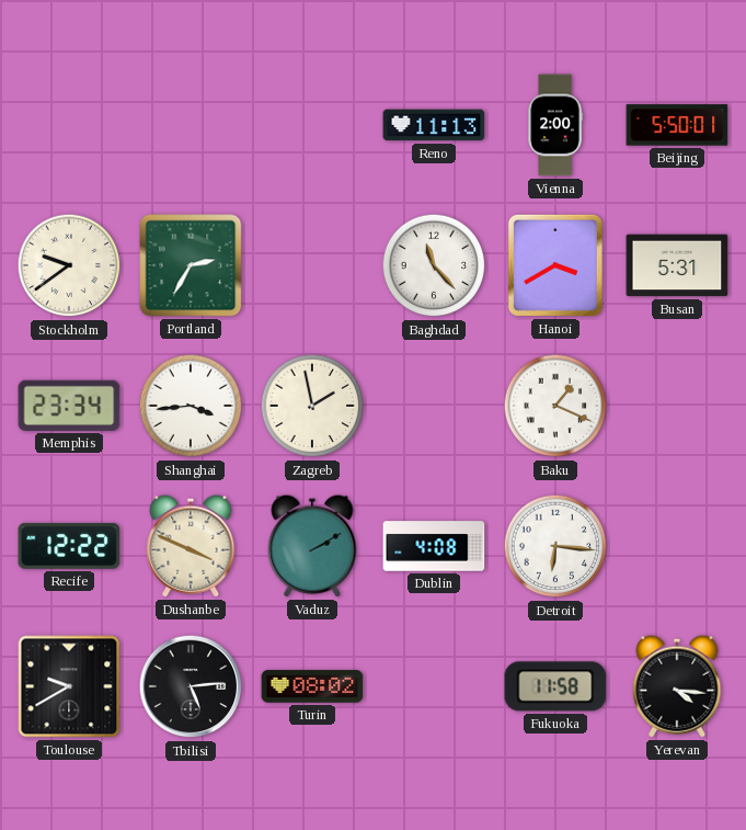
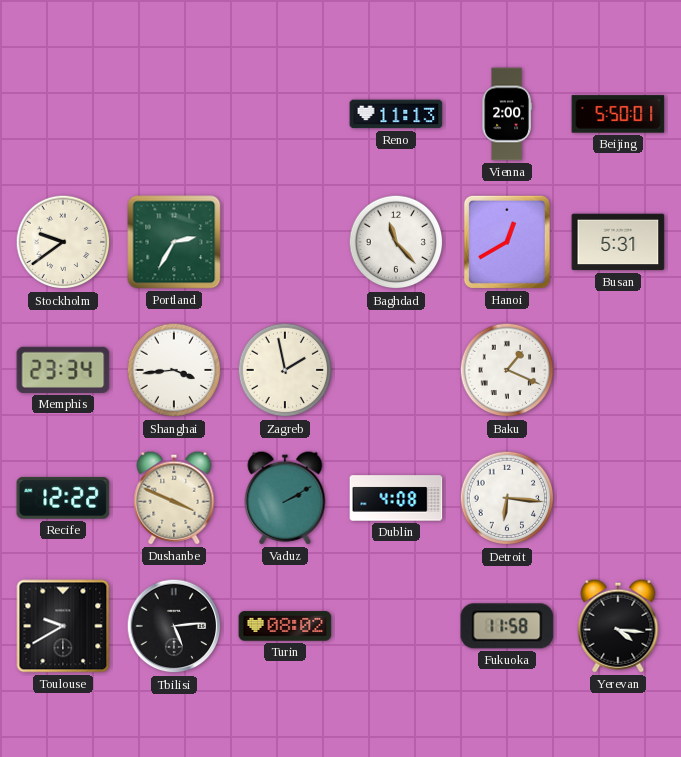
Hanoi: 3:40 -> 12:40
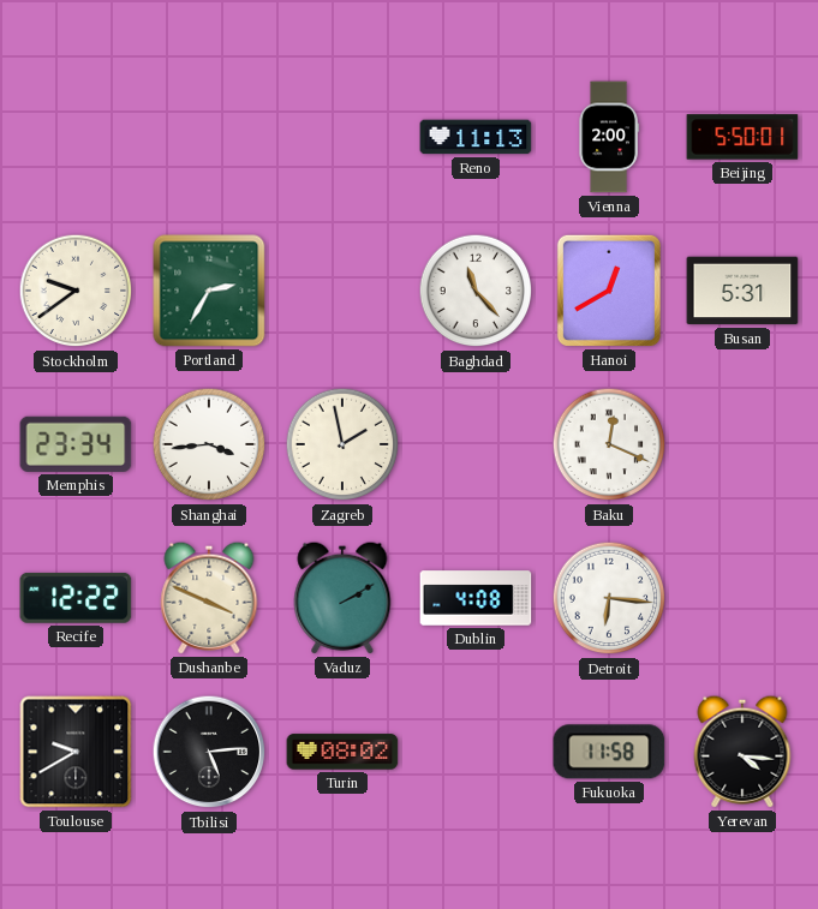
Baku: 1:19 -> 12:19
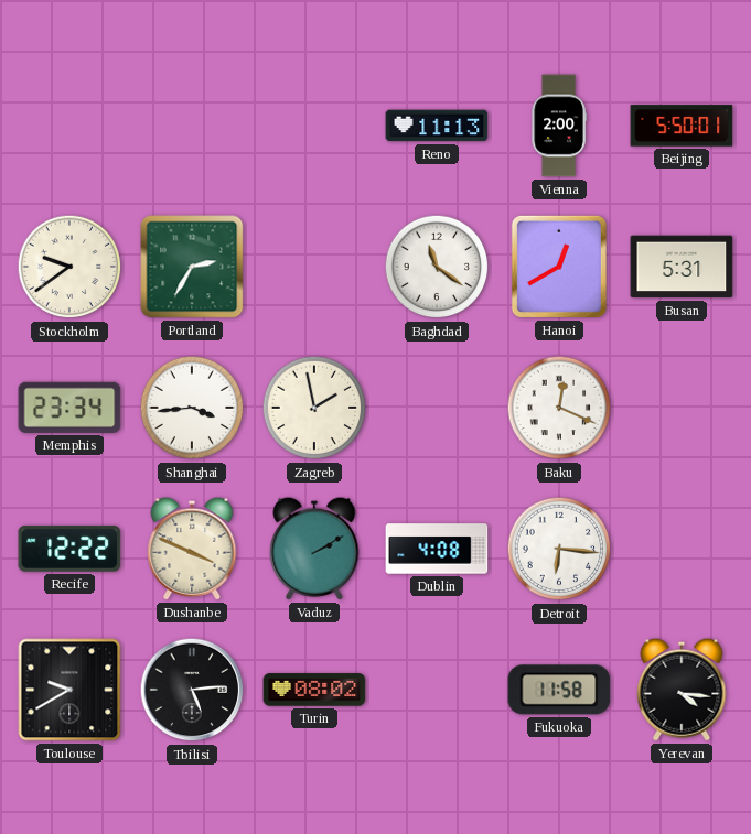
Baghdad: 11:23 -> 11:21
